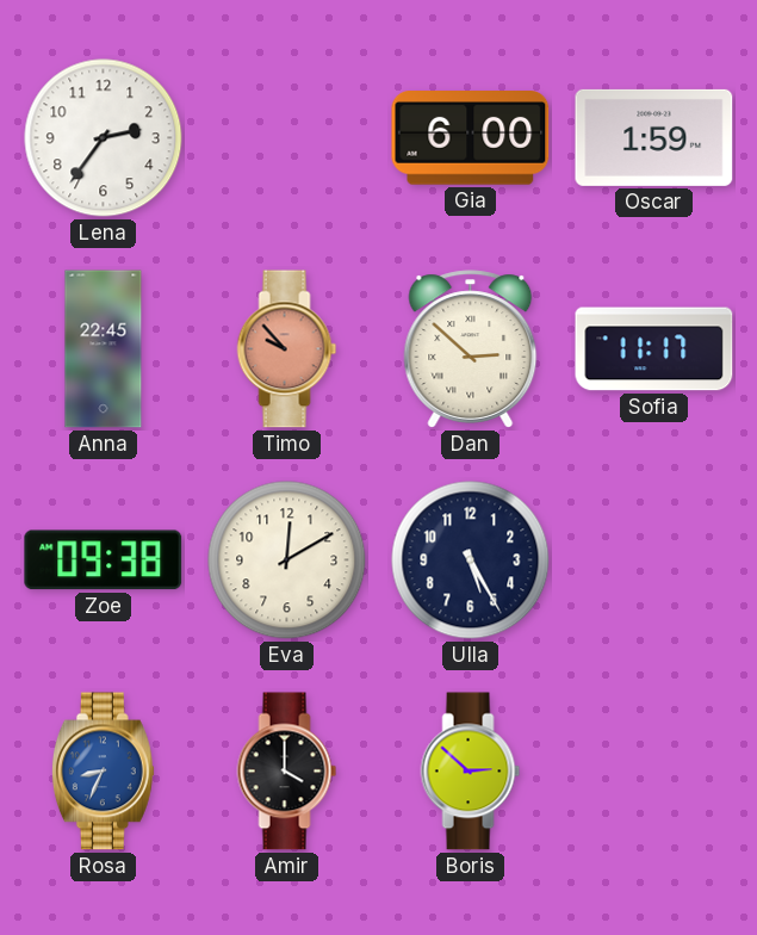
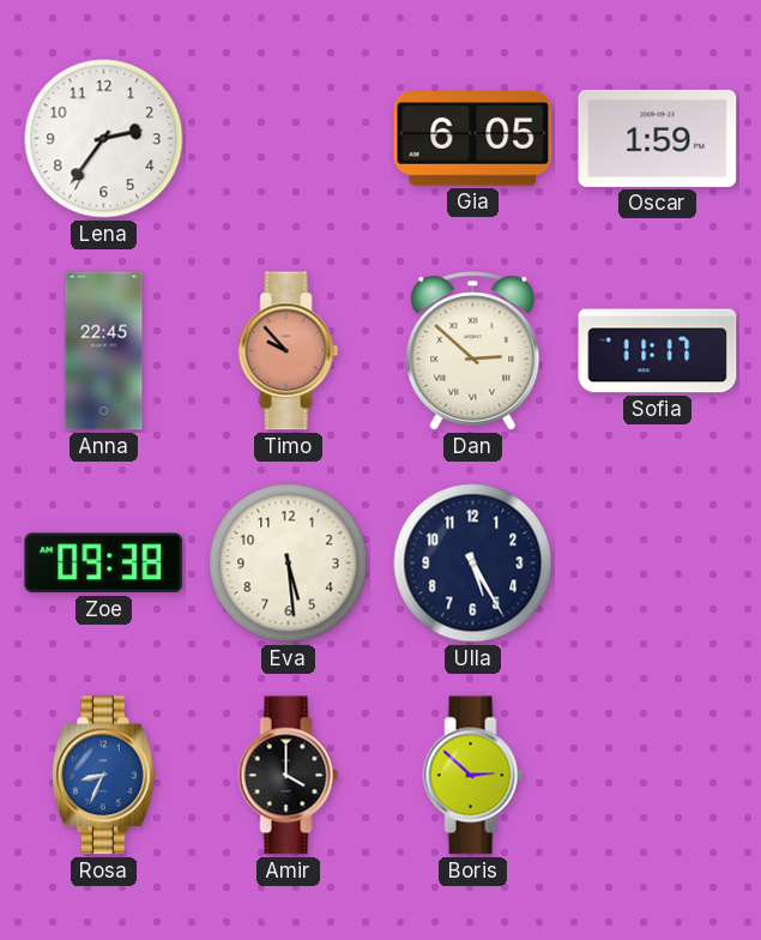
Gia: 6:00 -> 6:05
Eva: 12:10 -> 5:29
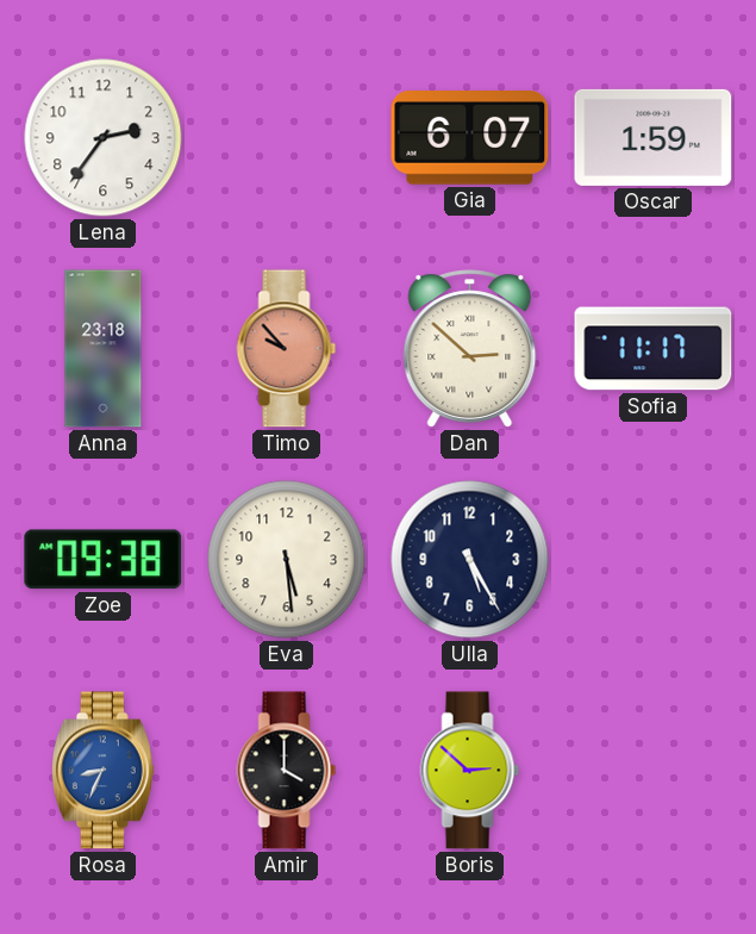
Gia: 6:05 -> 6:07
Anna: 22:45 -> 23:18
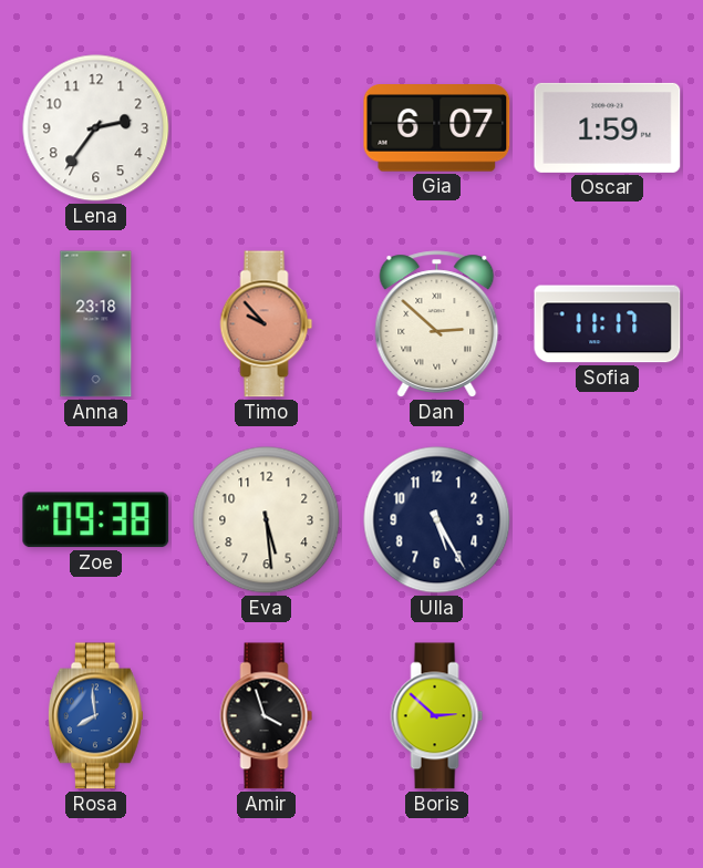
Rosa: 8:34 -> 7:59
Amir: 4:00 -> 3:57
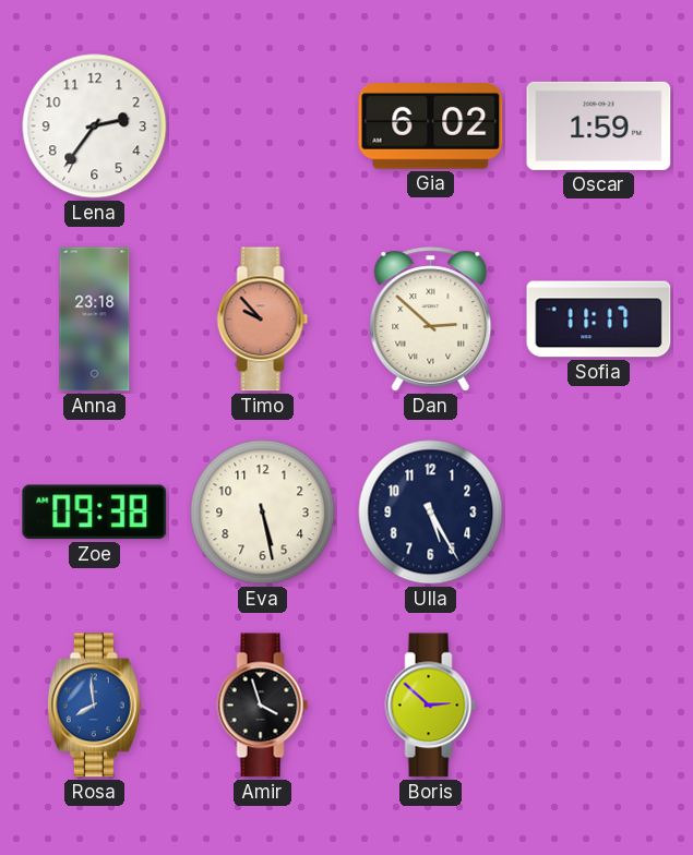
Gia: 6:07 -> 6:02
Eva: 5:29 -> 5:28
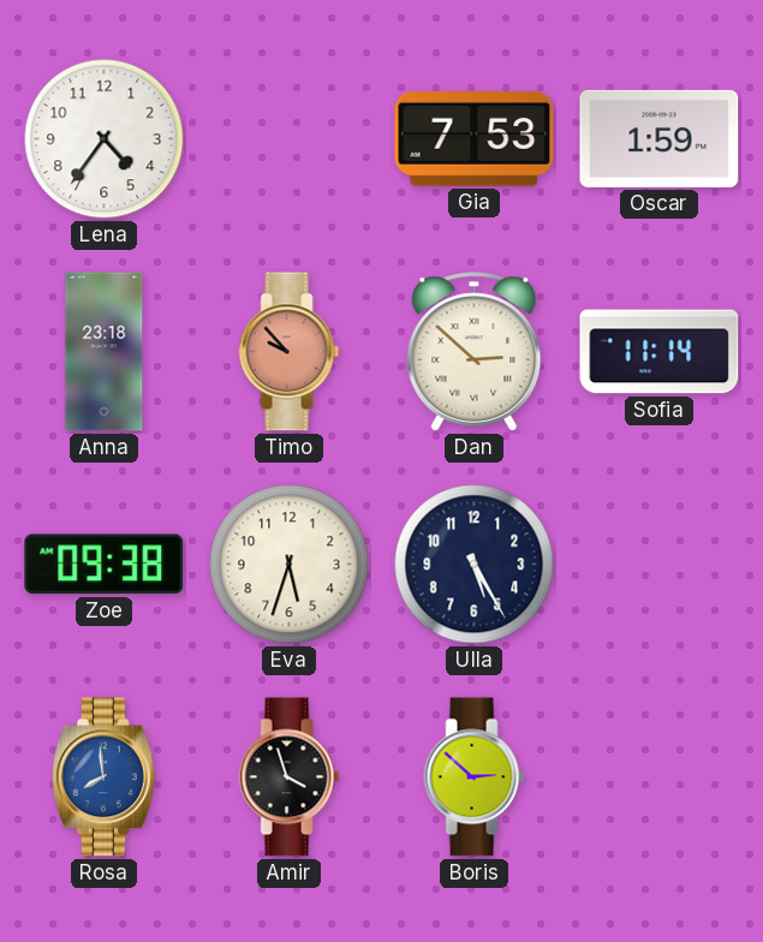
Lena: 2:36 -> 4:36
Gia: 6:02 -> 7:53
Sofia: 11:17 -> 11:14
Eva: 5:28 -> 5:33
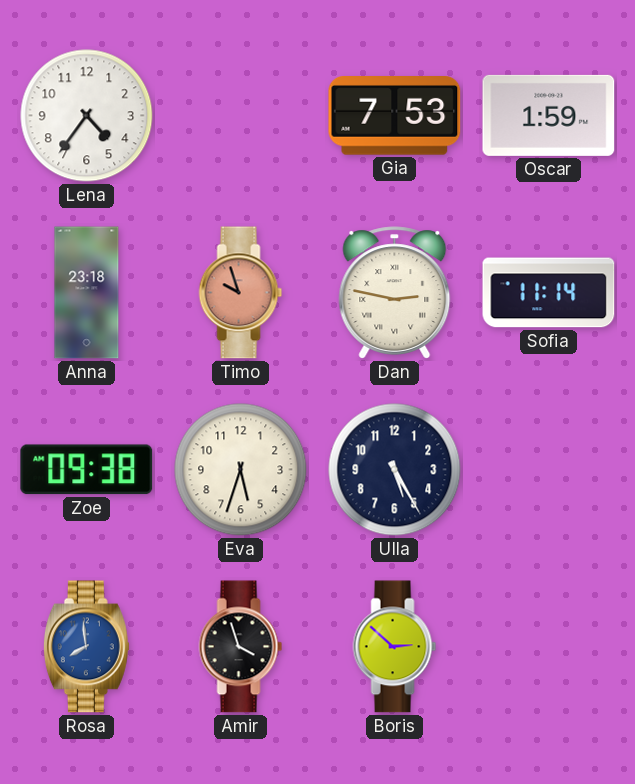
Timo: 9:53 -> 9:57
Dan: 2:52 -> 2:47
